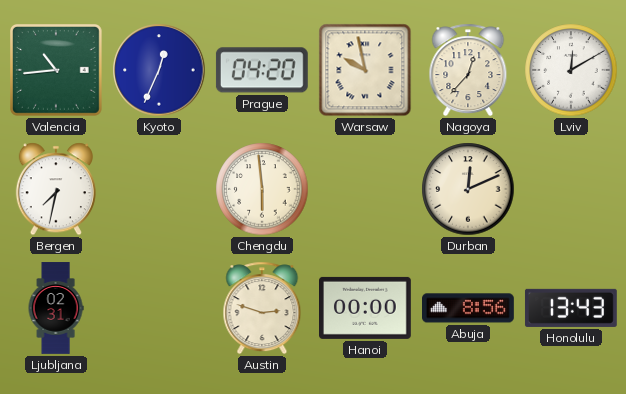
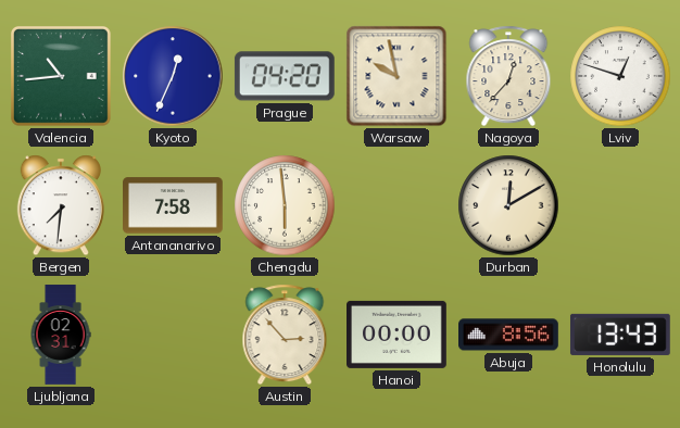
Lviv: 12:10 -> 12:48
Bergen: 7:32 -> 7:31
Antananarivo: none -> 7:58
Durban: 12:11 -> 12:10
Austin: 2:48 -> 2:53
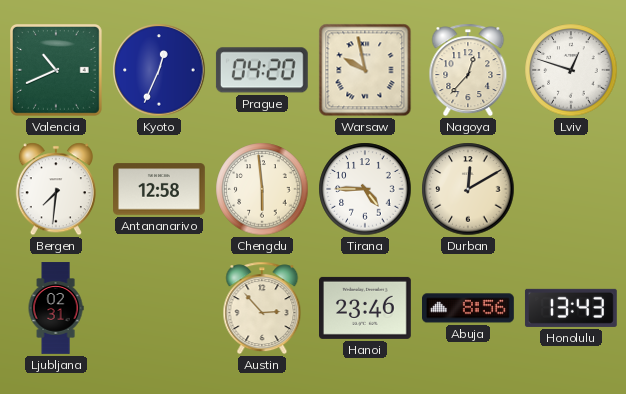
Valencia: 10:44 -> 10:41
Antananarivo: 7:58 -> 12:58
Tirana: none -> 4:45
Hanoi: 00:00 -> 23:46
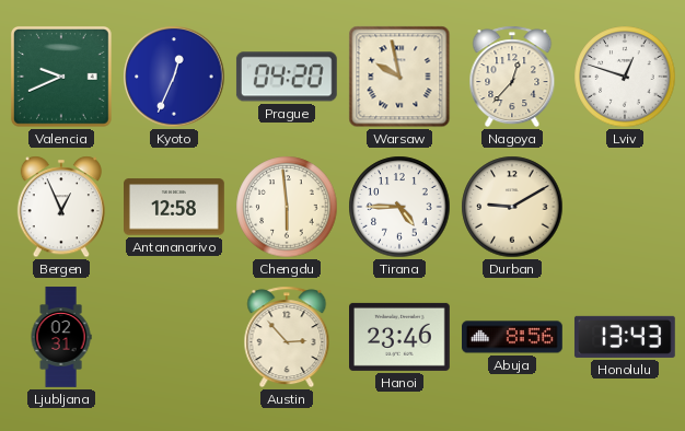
Valencia: 10:41 -> 9:41
Bergen: 7:31 -> 12:56
Durban: 12:10 -> 9:10
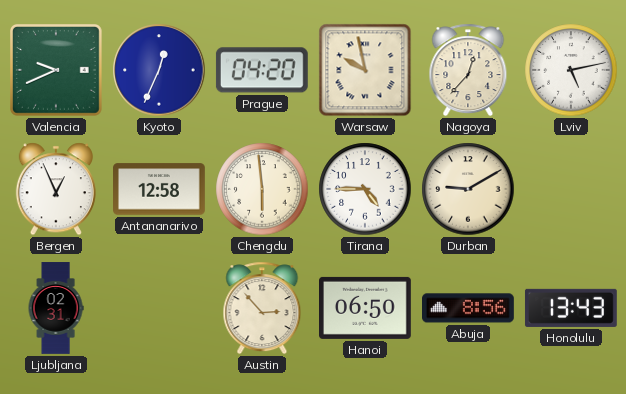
Lviv: 12:48 -> 5:13
Hanoi: 23:46 -> 06:50
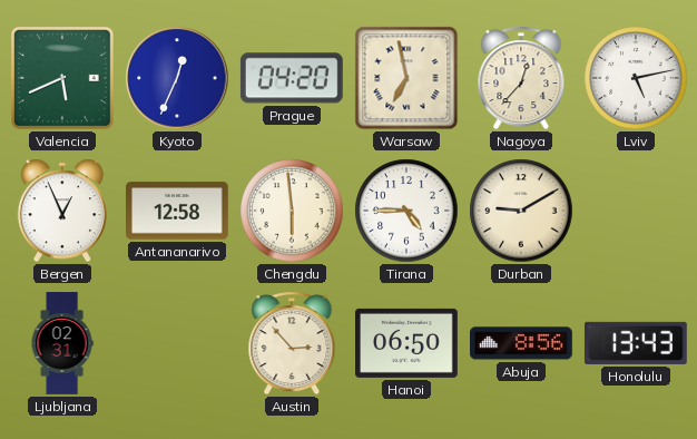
Valencia: 9:41 -> 5:41
Warsaw: 9:58 -> 6:58
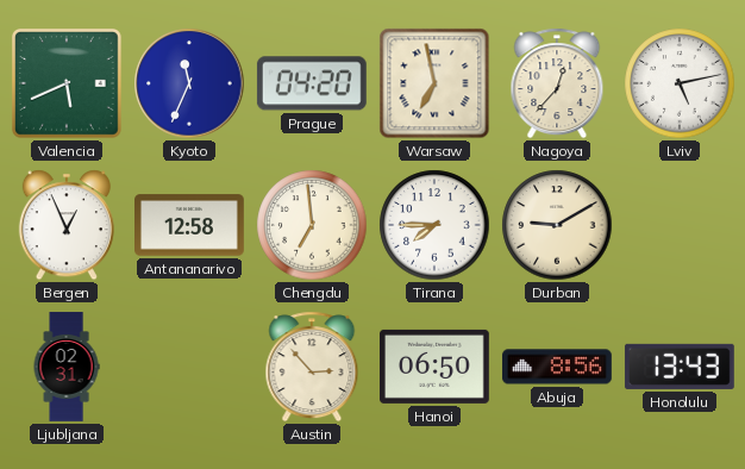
Kyoto: 12:34 -> 11:34
Chengdu: 5:59 -> 6:59
Tirana: 4:45 -> 7:45
